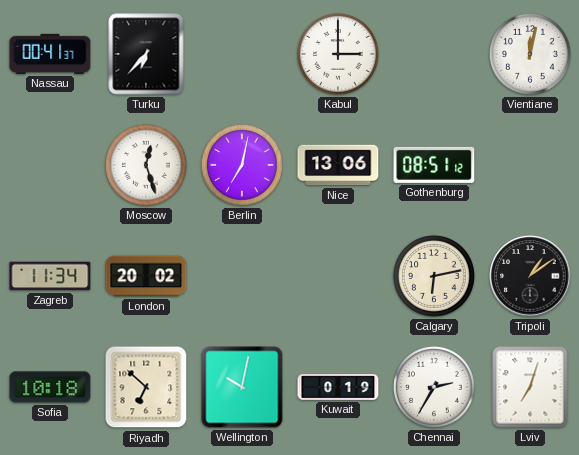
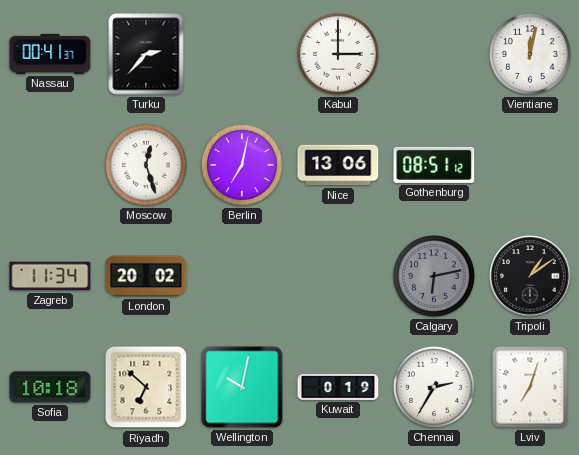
Turku: 6:37 -> 2:37
Calgary dial: cream -> grey
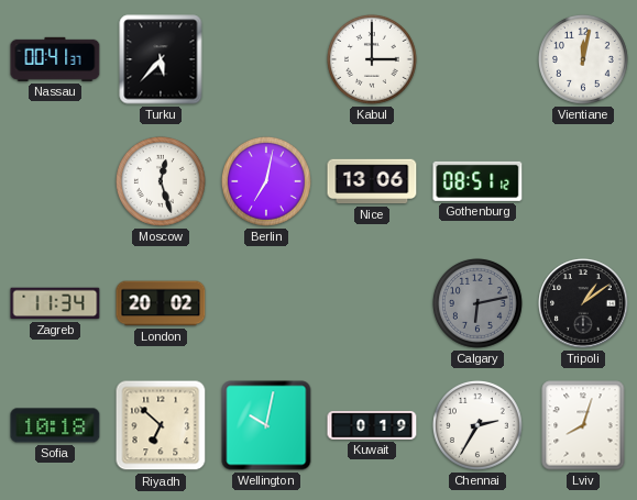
Turku: 2:37 -> 5:37
Lviv: 7:03 -> 8:03
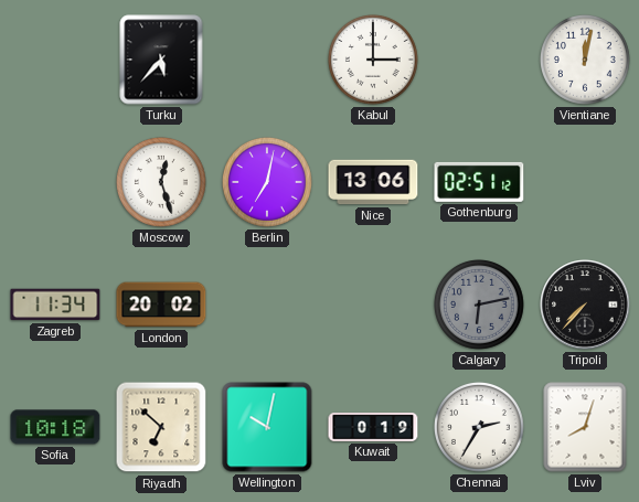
Nassau: 00:41 -> none
Gothenburg: 08:51 -> 02:51
Tripoli: 1:09 -> 7:37
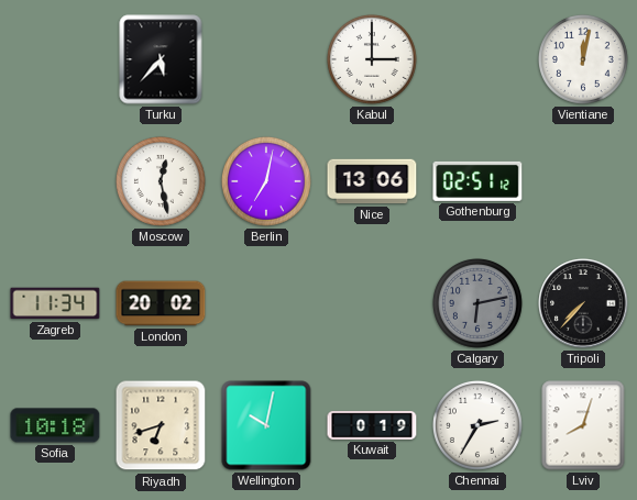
Moscow: 12:27 -> 12:28
Riyadh: 6:52 -> 6:42
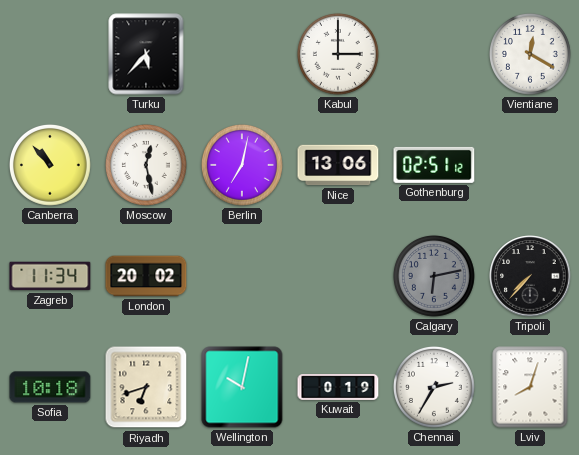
Vientiane: 12:02 -> 12:20
Canberra: none -> 10:53
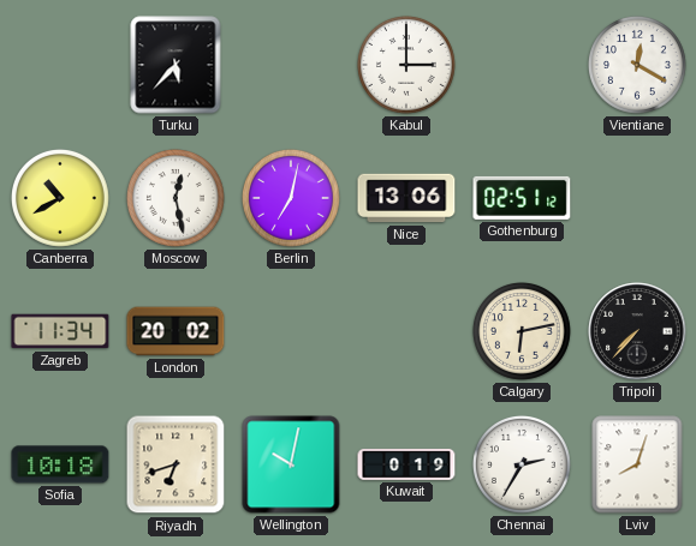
Canberra: 10:53 -> 10:40
Calgary dial: grey -> cream
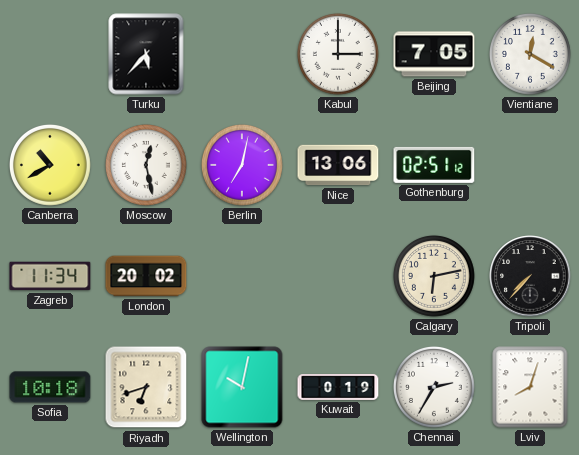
Beijing: none -> 7:05
